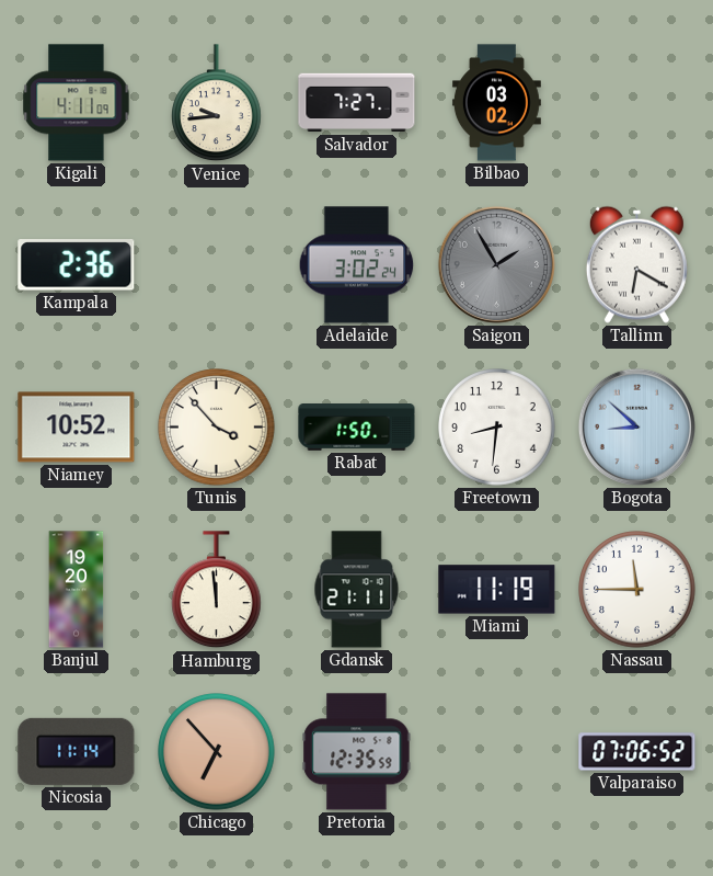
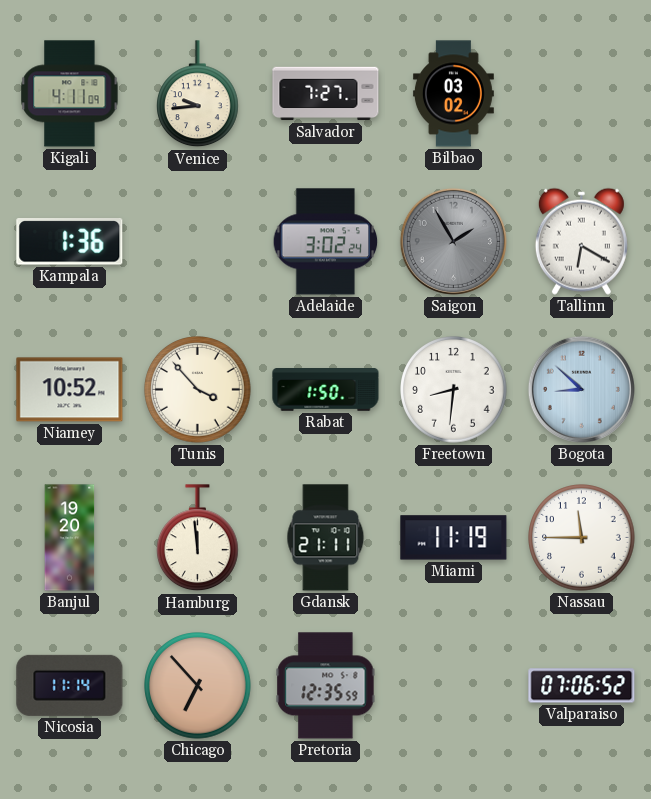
Kampala: 2:36 -> 1:36
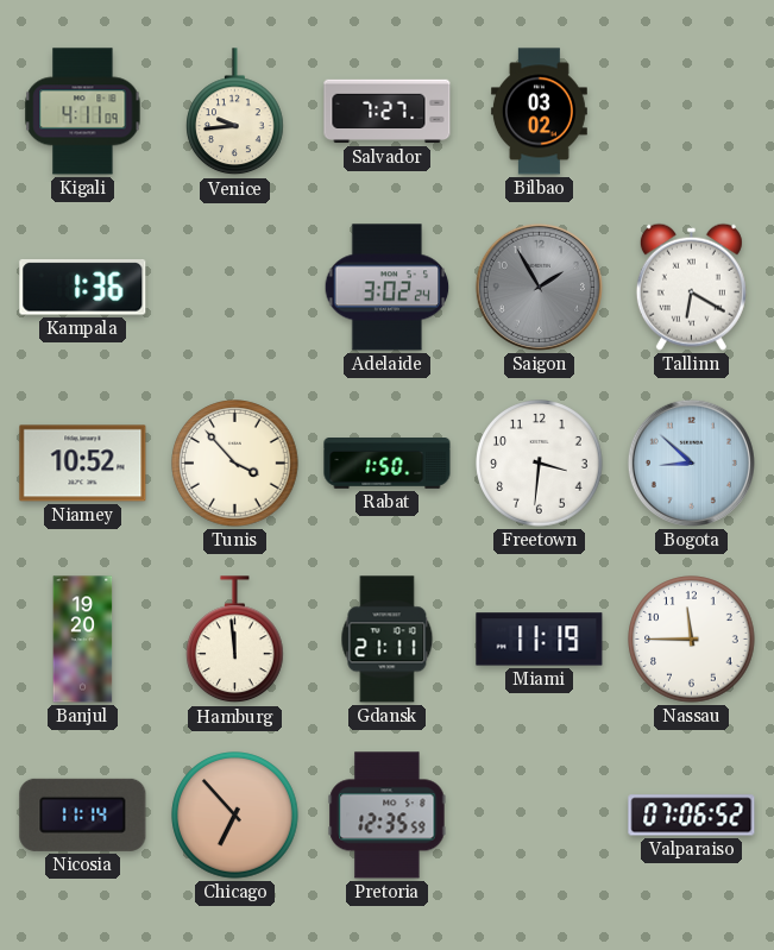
Freetown: 8:31 -> 3:31
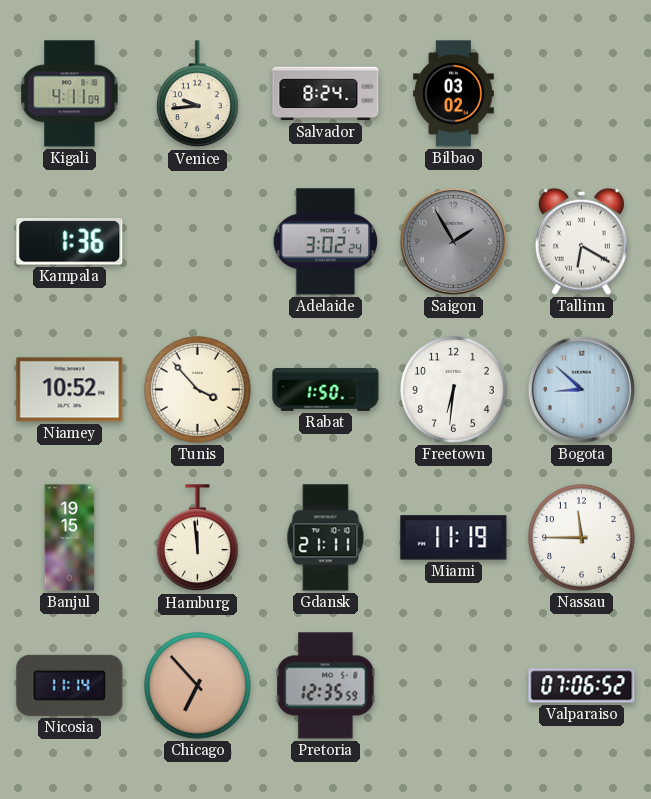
Salvador: 7:27 -> 8:24
Freetown: 3:31 -> 6:31
Banjul: 19:20 -> 19:15
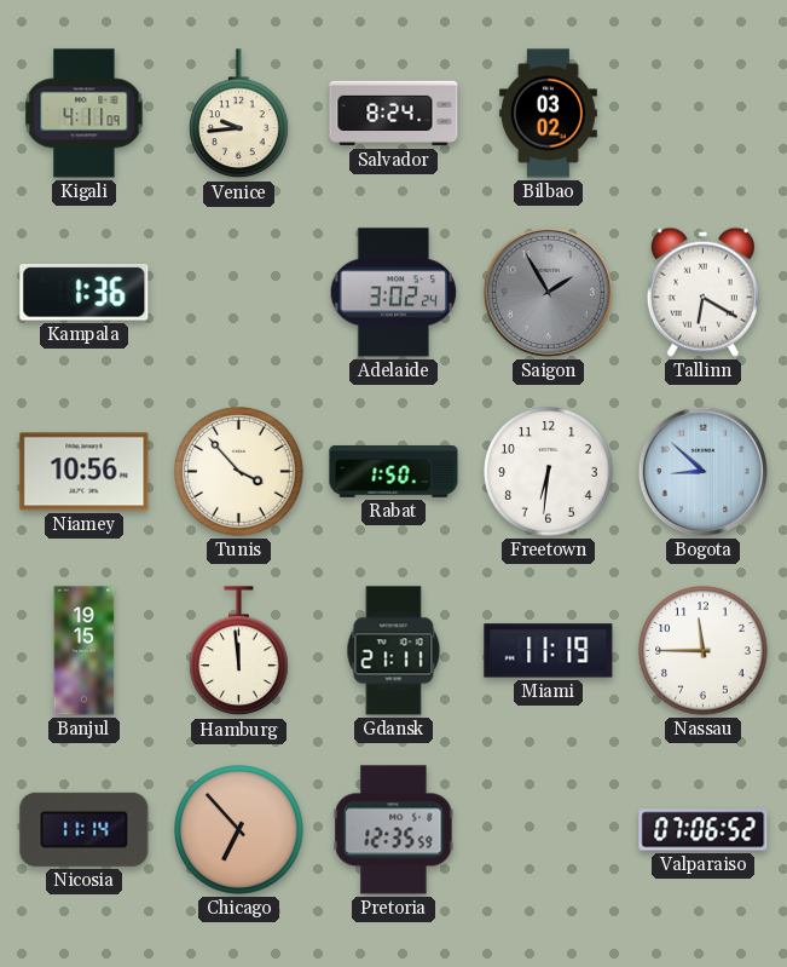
Niamey: 10:52 -> 10:56
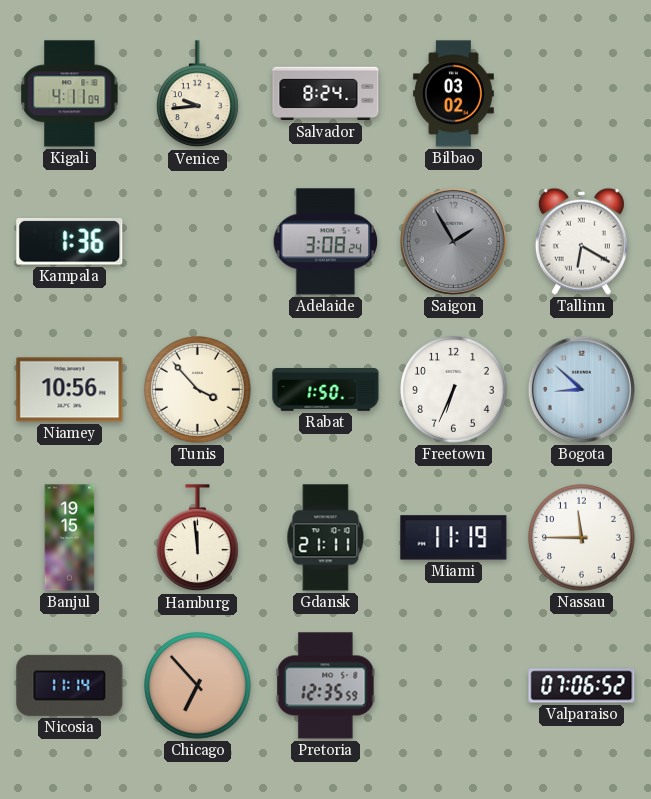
Adelaide: 3:02 -> 3:08
Freetown: 6:31 -> 6:34
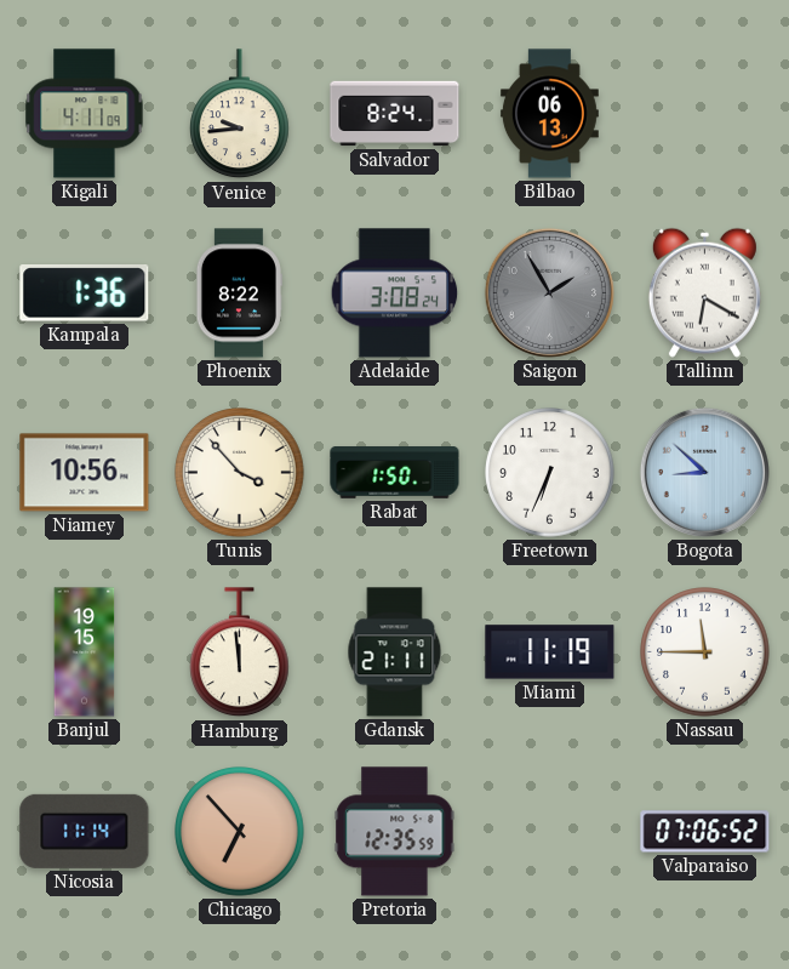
Bilbao: 03:02 -> 06:13
Phoenix: none -> 8:22
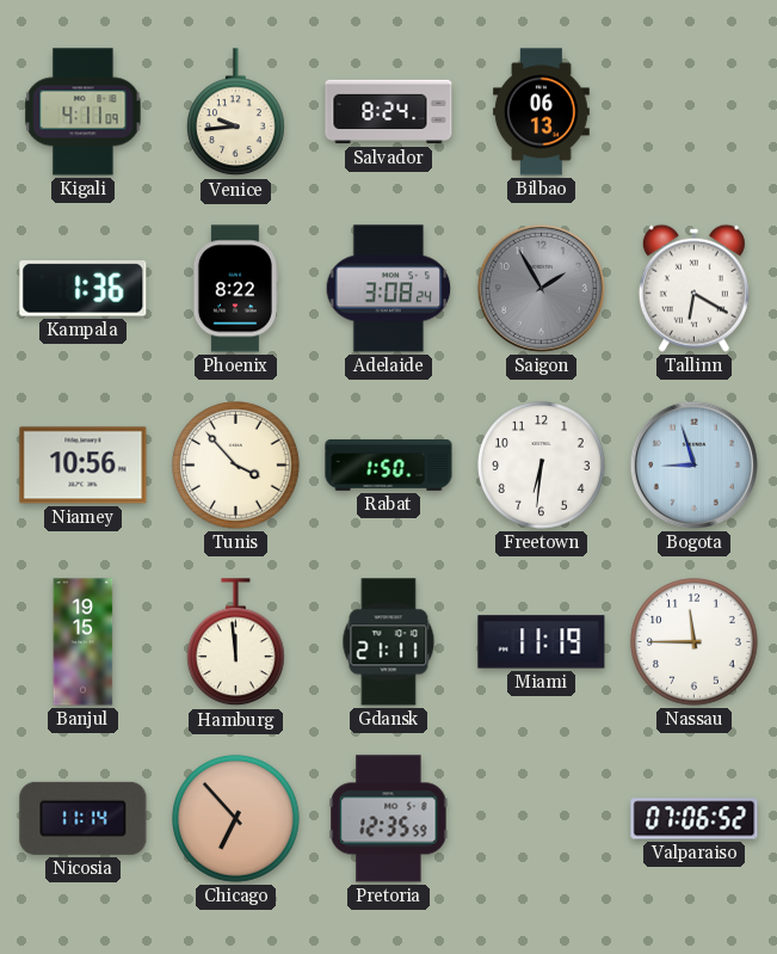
Freetown: 6:34 -> 6:31
Bogota: 8:52 -> 8:57
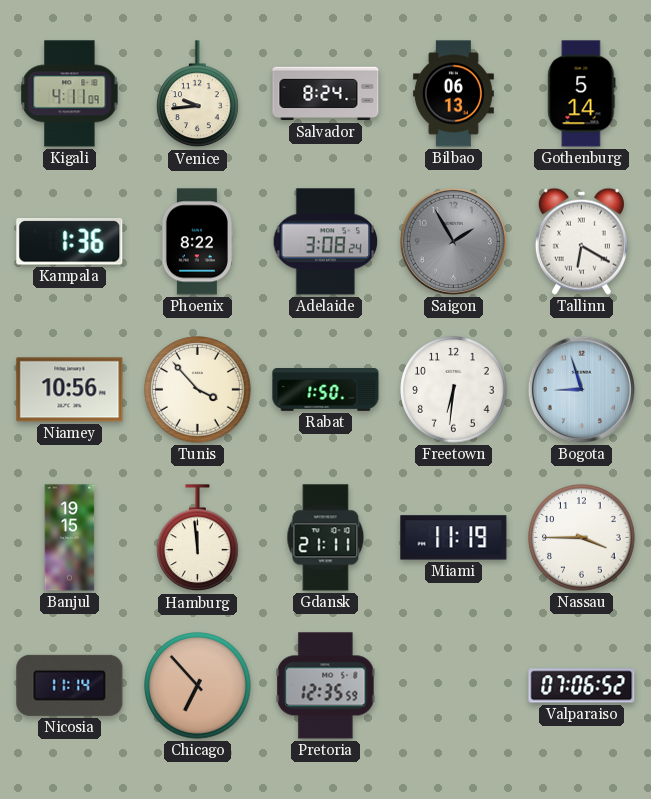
Gothenburg: none -> 5:14
Nassau: 11:45 -> 3:45
